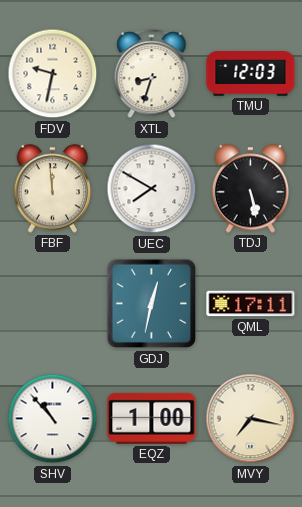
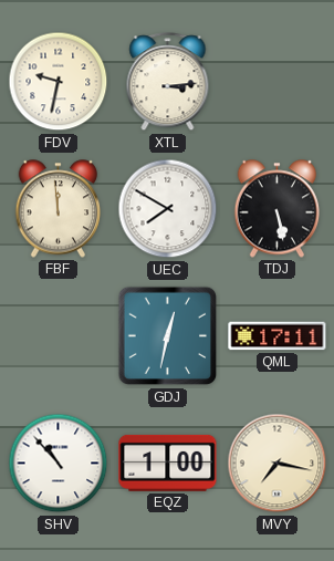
XTL: 8:33 -> 3:14
TMU: 12:03 -> none
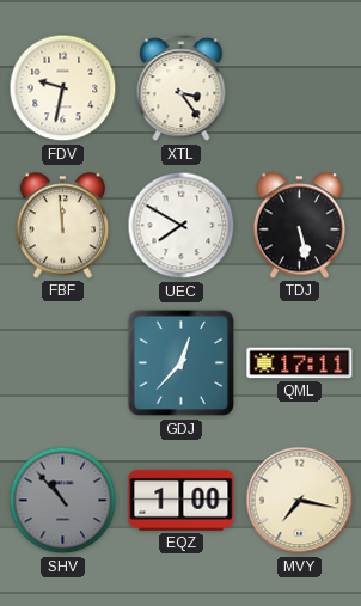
XTL: 3:14 -> 3:24
GDJ: 12:32 -> 12:37
SHV dial: white -> grey
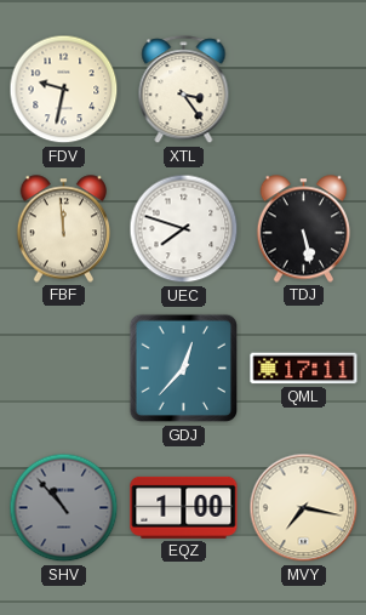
UEC: 7:50 -> 7:48
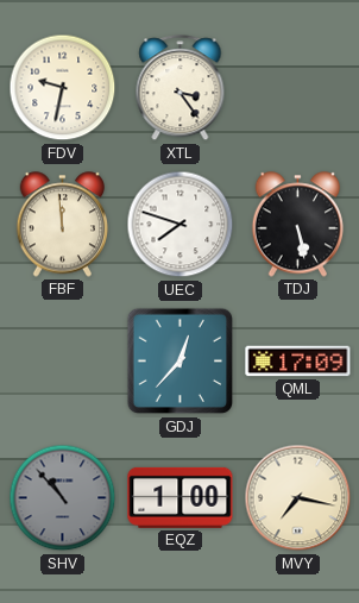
QML: 17:11 -> 17:09
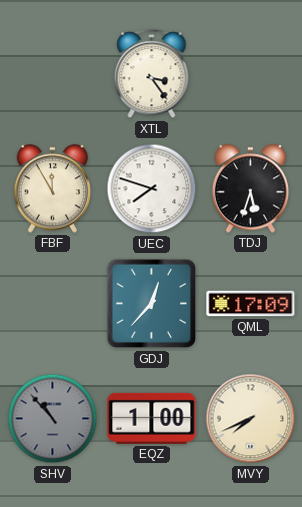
FDV: 9:32 -> none
FBF: 11:59 -> 11:55
TDJ: 5:28 -> 5:33
MVY: 7:17 -> 7:41
